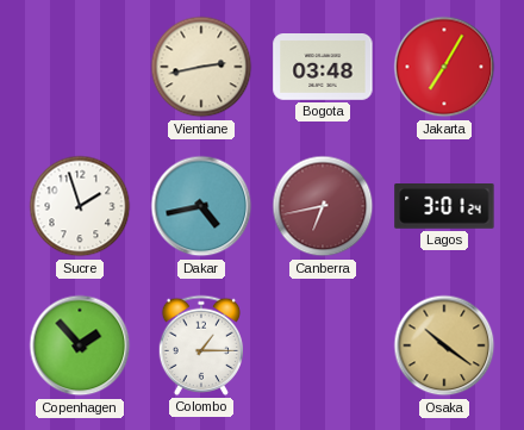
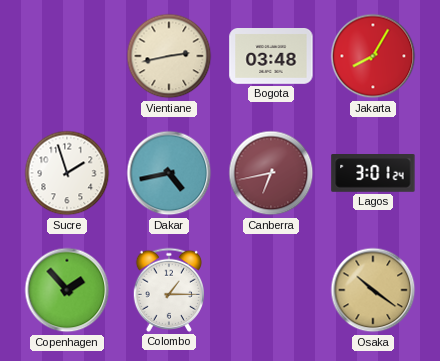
Jakarta: 7:05 -> 8:05
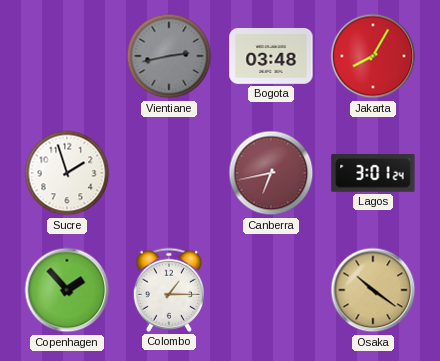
Vientiane dial: cream -> grey
Dakar: 4:43 -> none
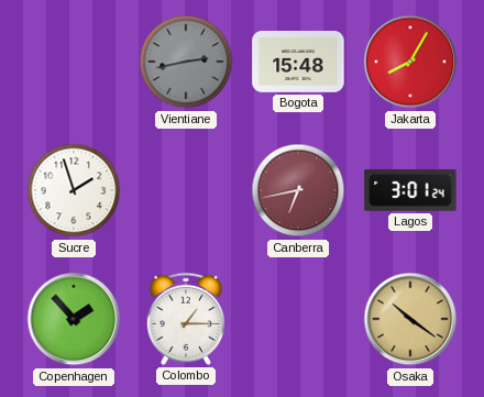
Bogota: 03:48 -> 15:48
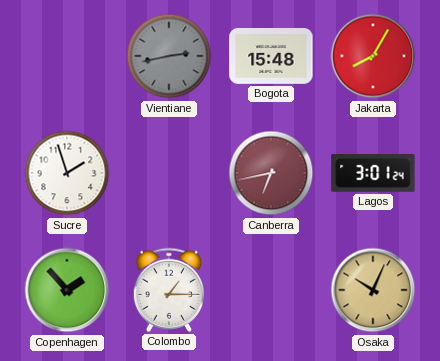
Osaka: 10:21 -> 10:04
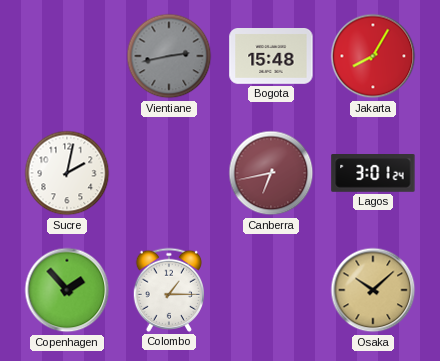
Sucre: 1:57 -> 2:02
Osaka: 10:04 -> 10:08
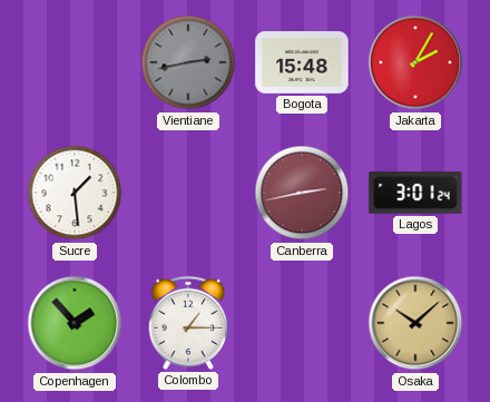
Jakarta: 8:05 -> 2:05
Sucre: 2:02 -> 1:29
Canberra: 6:43 -> 2:43
